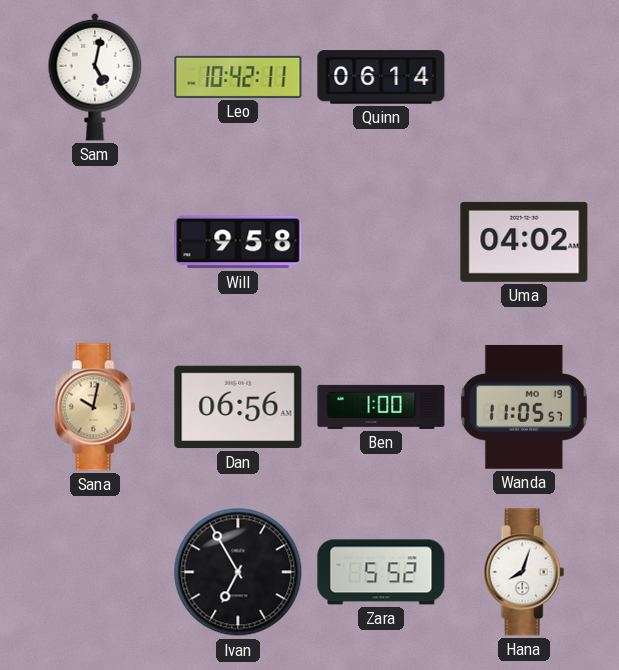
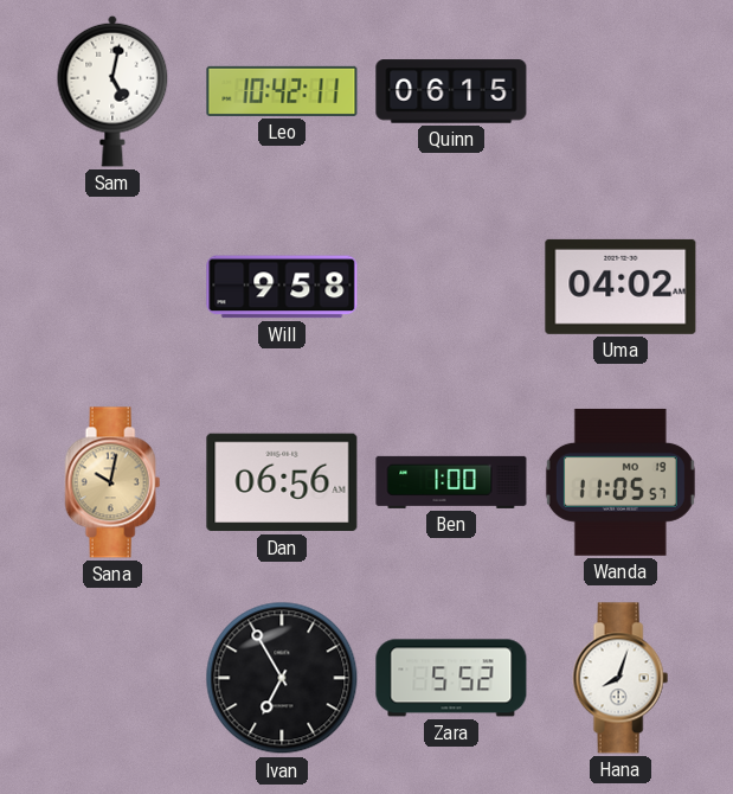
Quinn: 06:14 -> 06:15
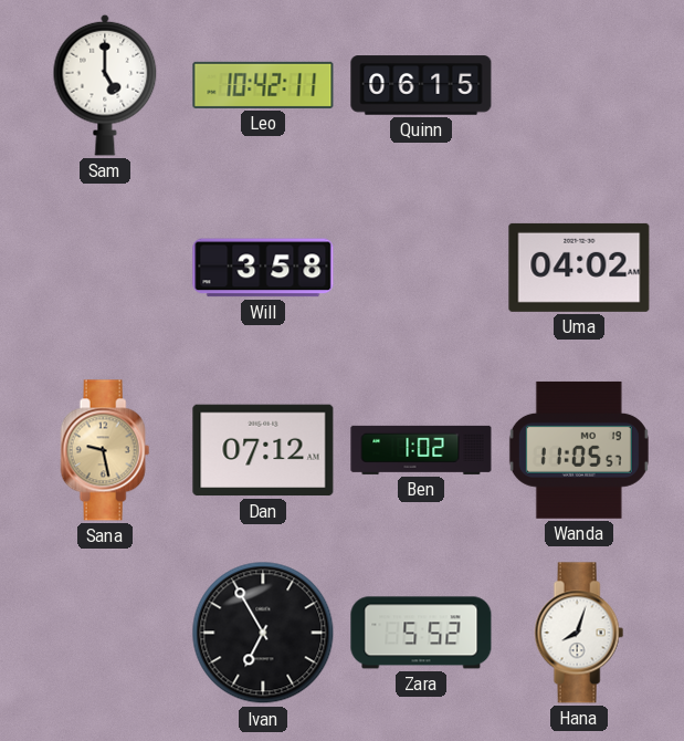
Sam: 5:02 -> 5:00
Will: 9:58 -> 3:58
Sana: 10:02 -> 9:28
Dan: 06:56 -> 07:12
Ben: 1:00 -> 1:02
